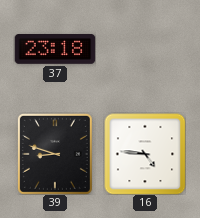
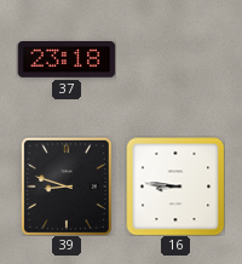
16: 4:46 -> 8:46
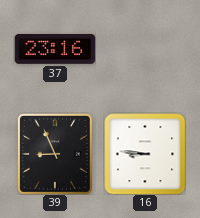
37: 23:18 -> 23:16
39: 8:48 -> 8:56
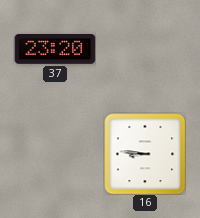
37: 23:16 -> 23:20
39: 8:56 -> none
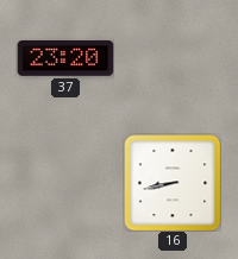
16: 8:46 -> 8:43
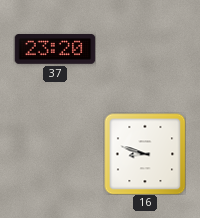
16: 8:43 -> 8:48
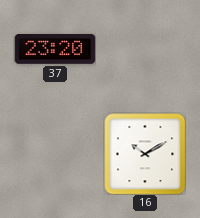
16: 8:48 -> 10:10
